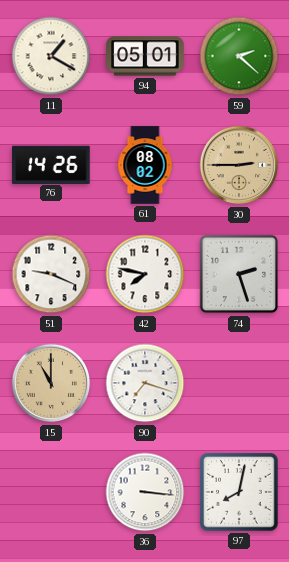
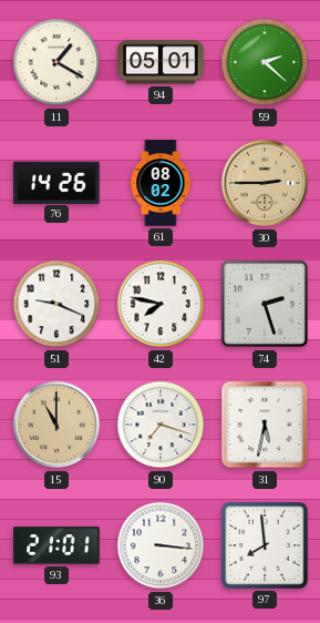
31: none -> 5:32
93: none -> 21:01
97: 8:02 -> 7:59
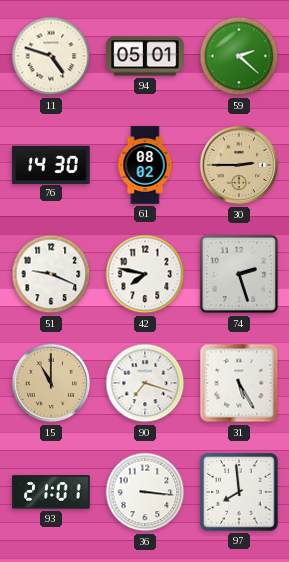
11: 1:20 -> 4:48
76: 14:26 -> 14:30
31: 5:32 -> 5:25
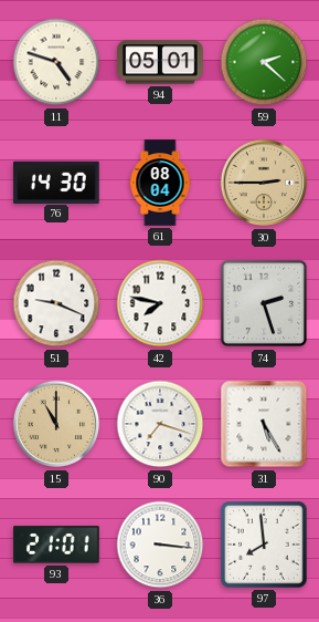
61: 08:02 -> 08:04
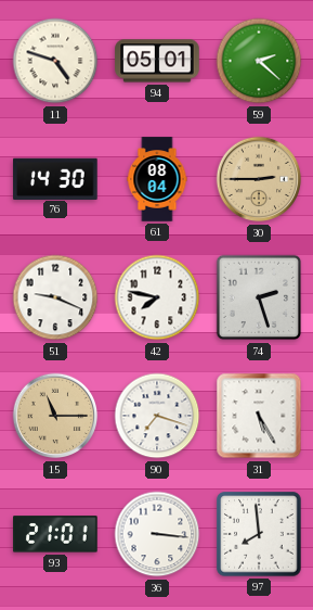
15: 11:00 -> 11:15
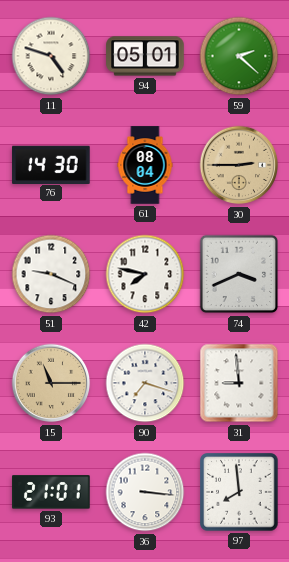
74: 2:27 -> 3:41
31: 5:25 -> 8:59
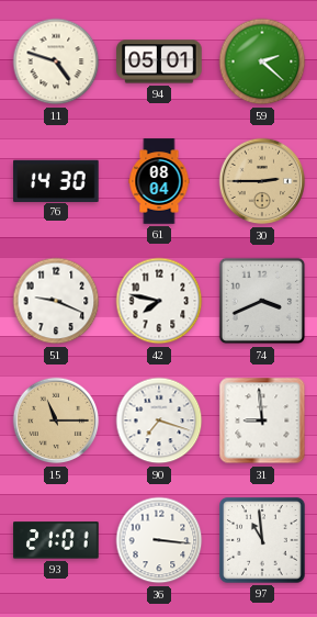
97: 7:59 -> 10:59
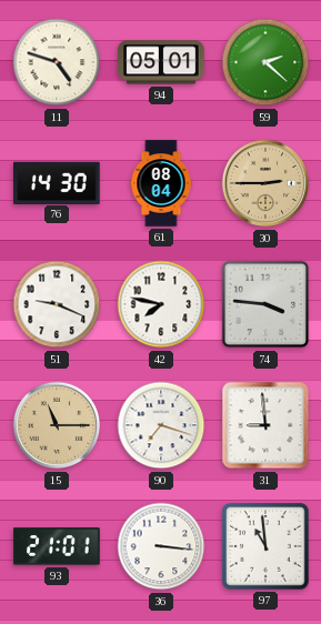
74: 3:41 -> 3:46
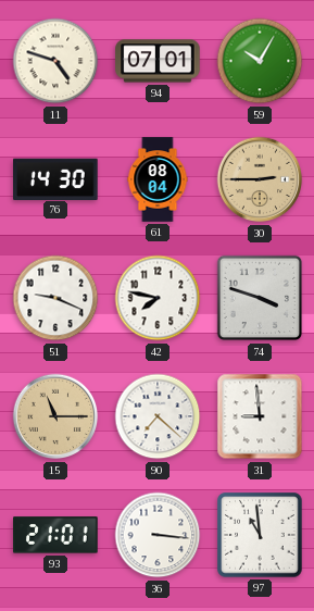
94: 05:01 -> 07:01
59: 2:22 -> 10:05
74: 3:46 -> 3:48
90: 7:18 -> 7:22
